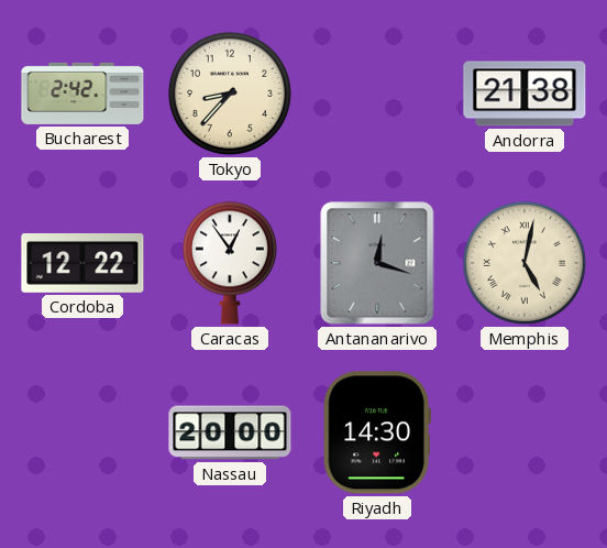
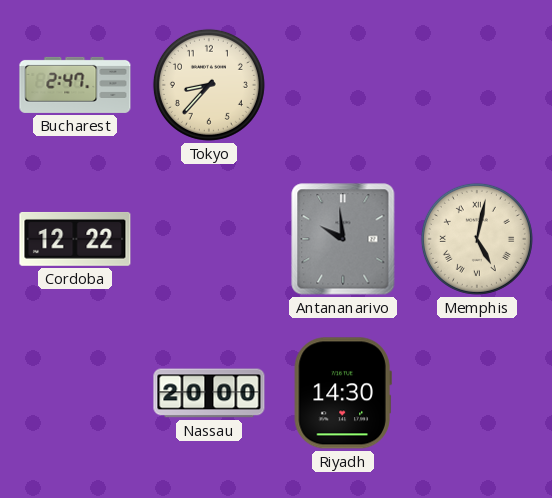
Bucharest: 2:42 -> 2:47
Andorra: 21:38 -> none
Caracas: 12:54 -> none
Antananarivo: 12:18 -> 9:59
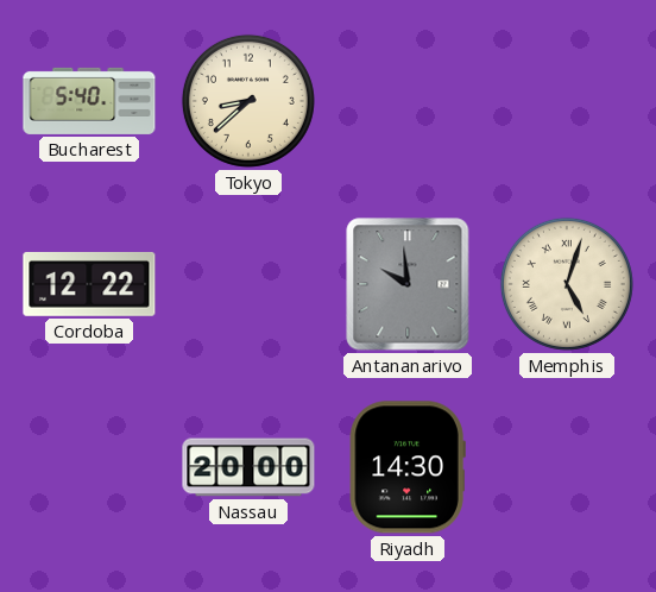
Bucharest: 2:47 -> 5:40
Tokyo: 8:37 -> 8:38
Memphis: 5:02 -> 5:03
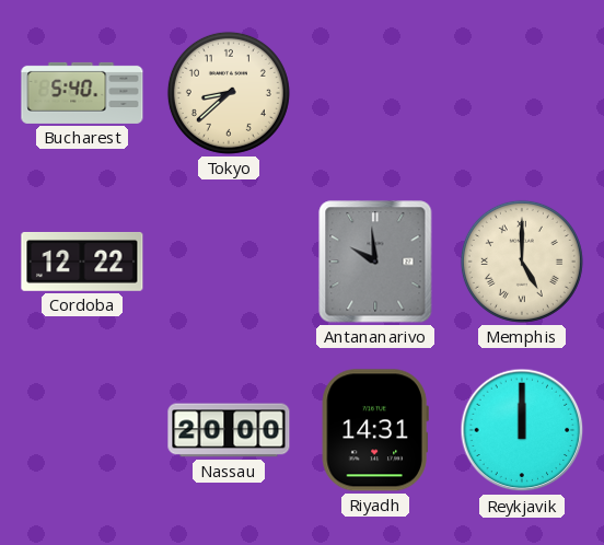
Memphis: 5:03 -> 5:00
Riyadh: 14:30 -> 14:31
Reykjavik: none -> 12:00
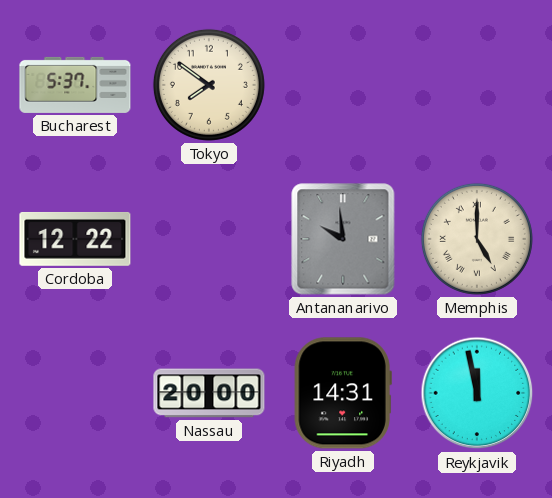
Bucharest: 5:40 -> 5:37
Tokyo: 8:38 -> 7:51
Reykjavik: 12:00 -> 11:58
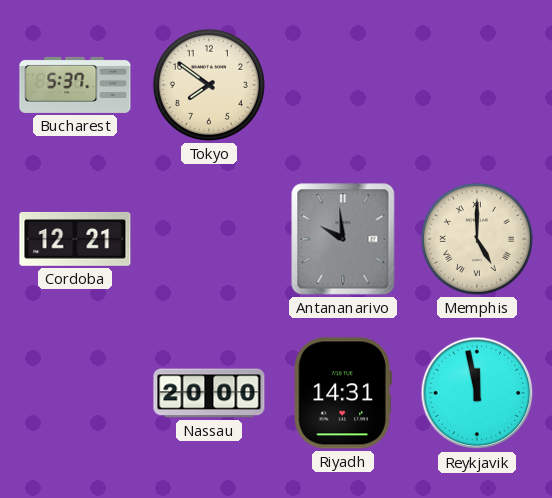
Cordoba: 12:22 -> 12:21
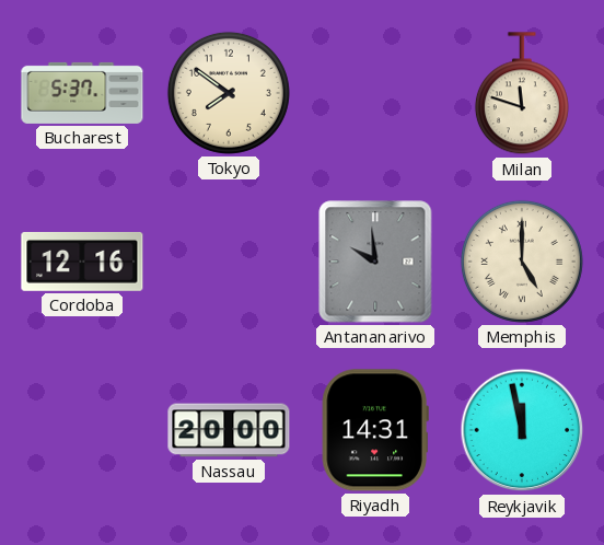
Milan: none -> 11:48
Cordoba: 12:21 -> 12:16
